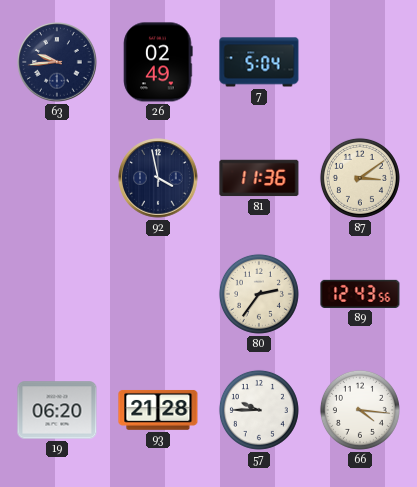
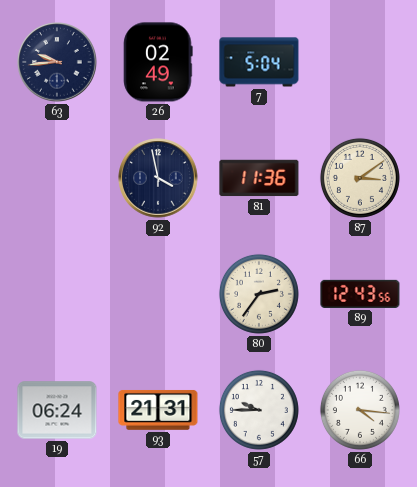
19: 06:20 -> 06:24
93: 21:28 -> 21:31
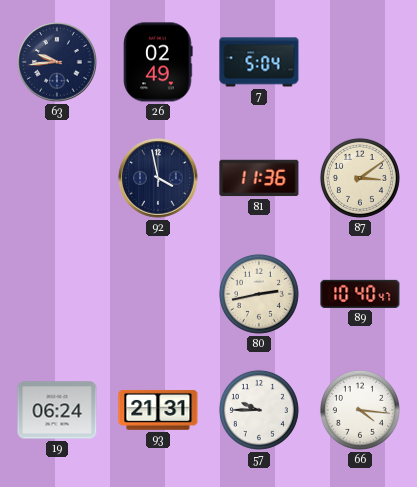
80: 2:36 -> 2:43
89: 12:43 -> 10:40
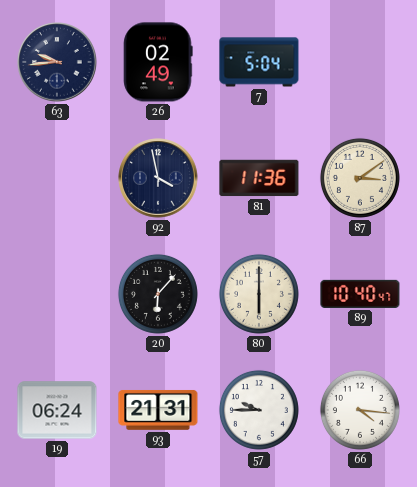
20: none -> 6:07
80: 2:43 -> 6:00
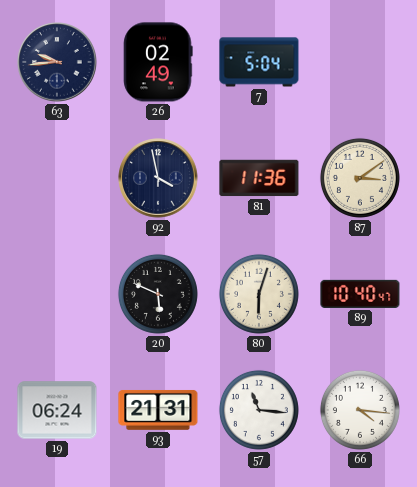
20: 6:07 -> 5:49
80: 6:00 -> 6:03
57: 9:45 -> 11:16
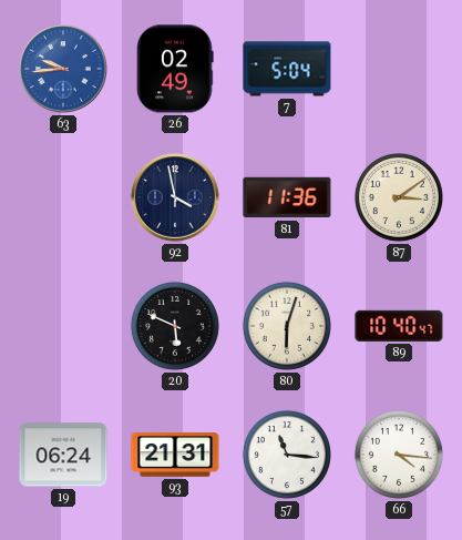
63 dial: navy -> blue
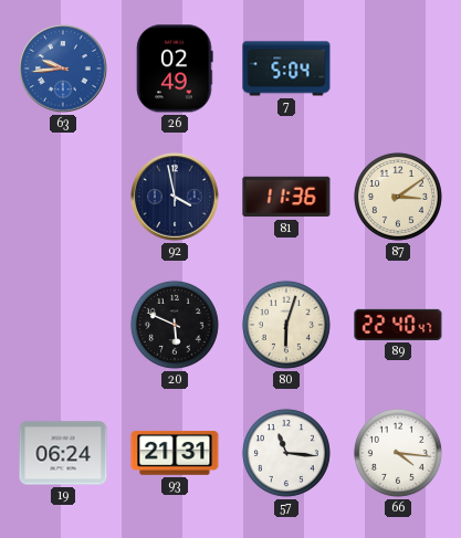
89: 10:40 -> 22:40
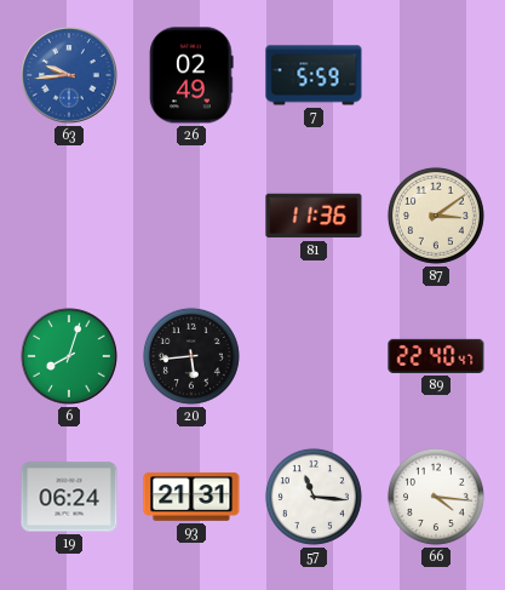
7: 5:04 -> 5:59
92: 3:58 -> none
6: none -> 8:03
20: 5:49 -> 5:44
80: 6:03 -> none
